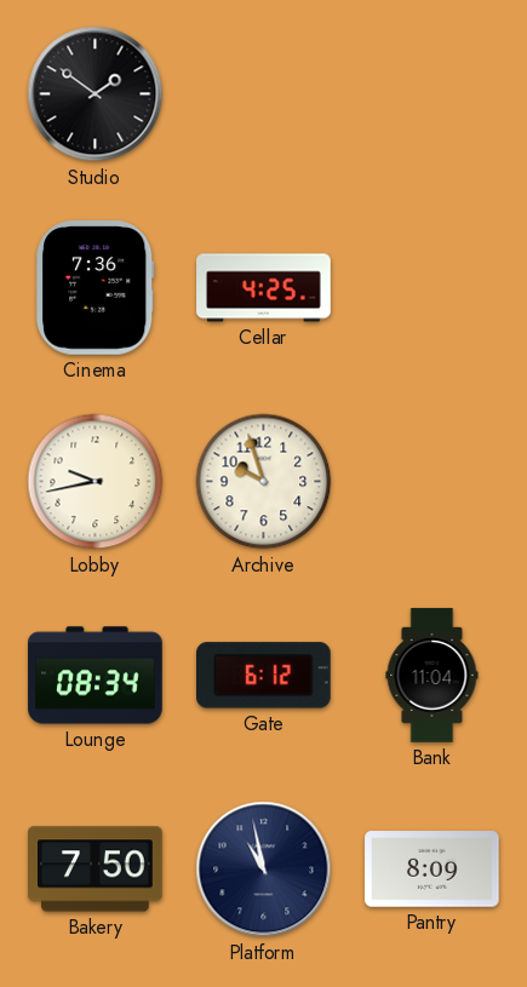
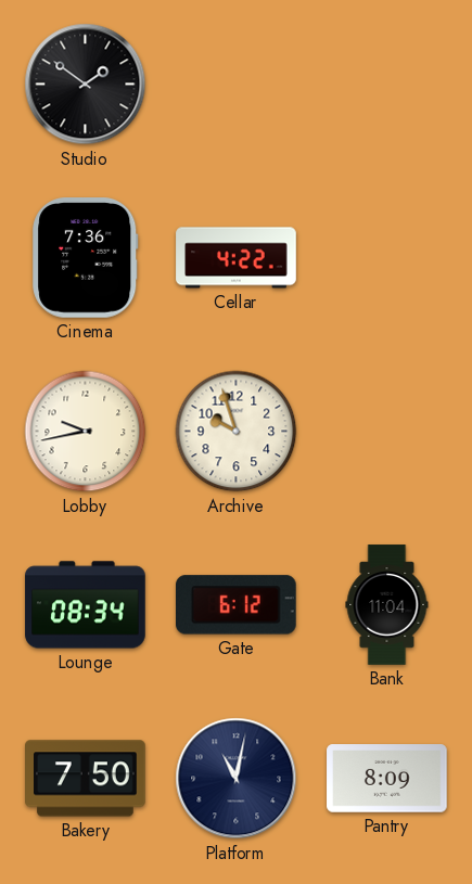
Cellar: 4:25 -> 4:22
Platform: 10:58 -> 11:02
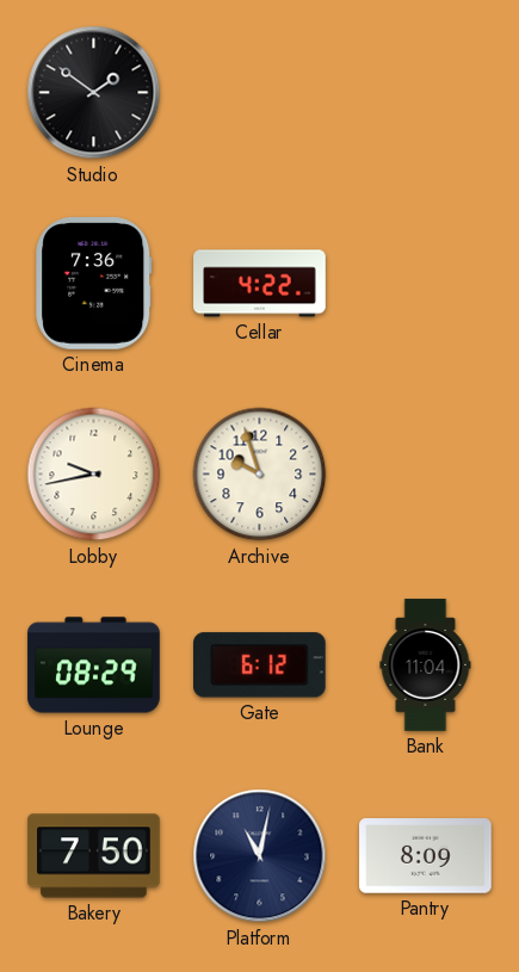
Lounge: 08:34 -> 08:29
